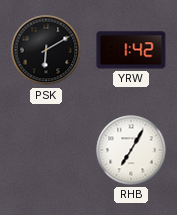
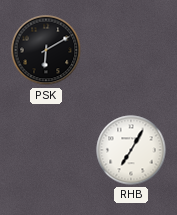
YRW: 1:42 -> none
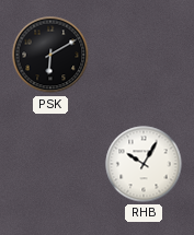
RHB: 7:05 -> 10:05
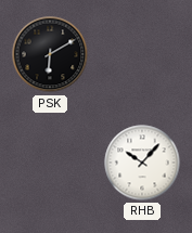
RHB: 10:05 -> 10:07
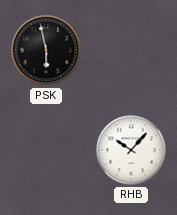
PSK: 6:10 -> 5:58
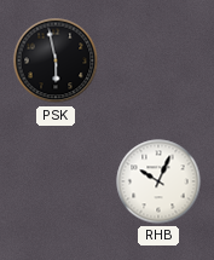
RHB: 10:07 -> 10:04
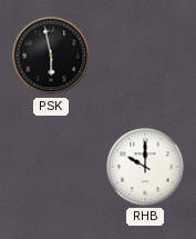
RHB: 10:04 -> 10:00
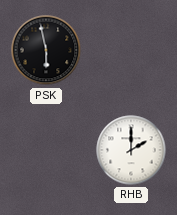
RHB: 10:00 -> 2:00
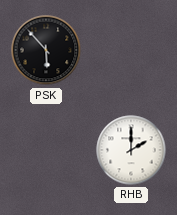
PSK: 5:58 -> 5:53
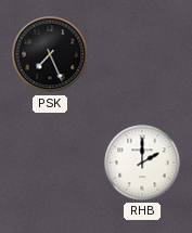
PSK: 5:53 -> 7:26
